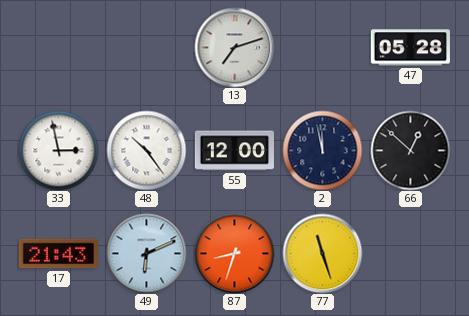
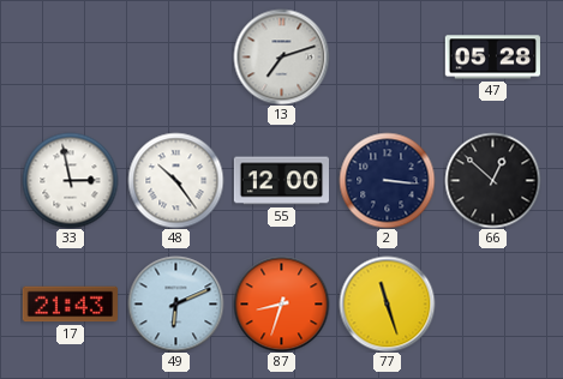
2: 11:58 -> 3:16
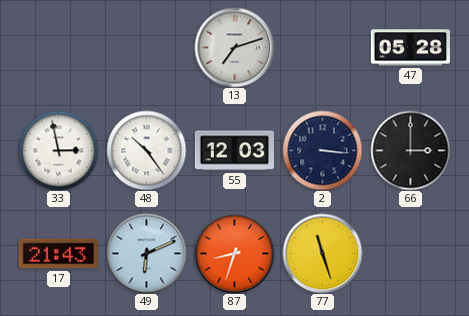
55: 12:00 -> 12:03
66: 12:52 -> 3:00
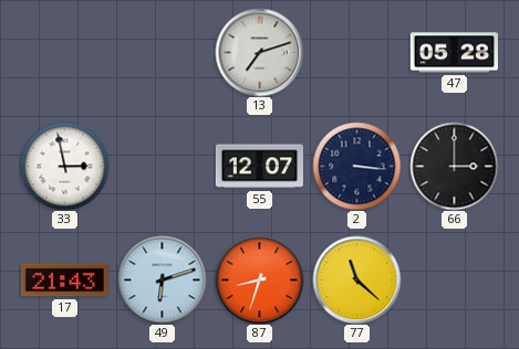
48: 10:24 -> none
55: 12:03 -> 12:07
49: 6:11 -> 6:12
77: 11:27 -> 11:22
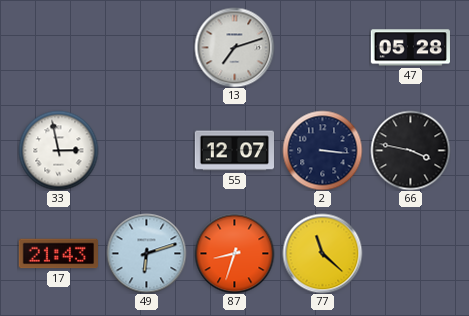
66: 3:00 -> 3:47
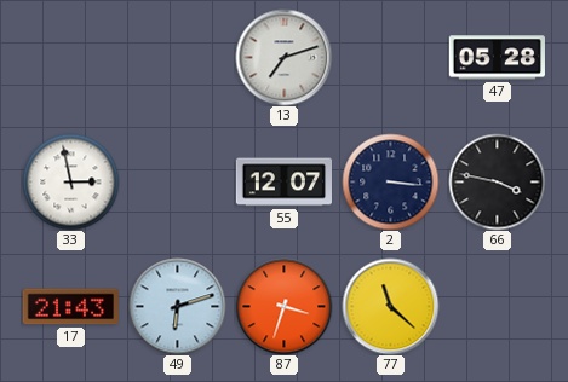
87: 8:33 -> 3:33
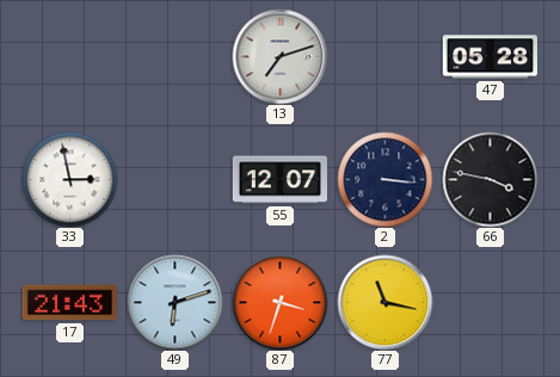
77: 11:22 -> 11:17
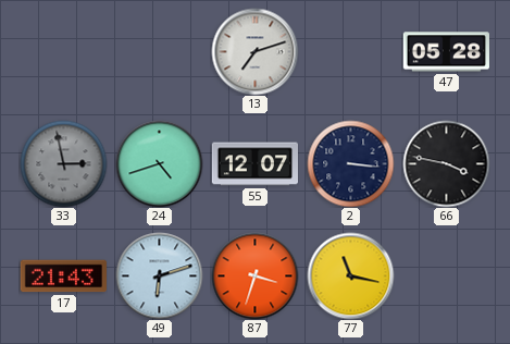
33 dial: white -> grey
24: none -> 4:42
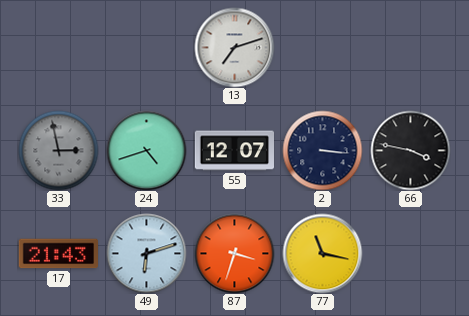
47: 05:28 -> none
